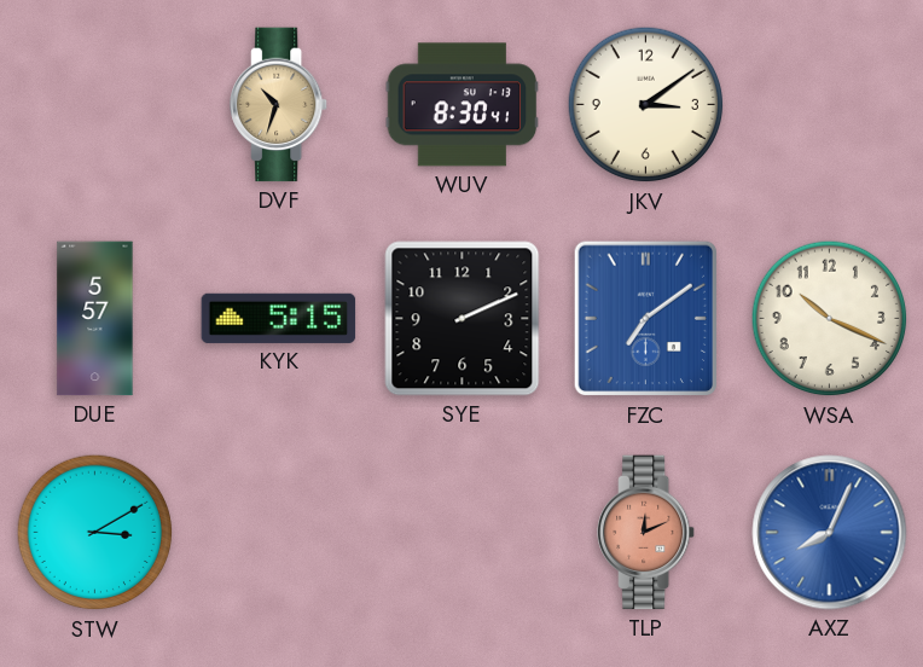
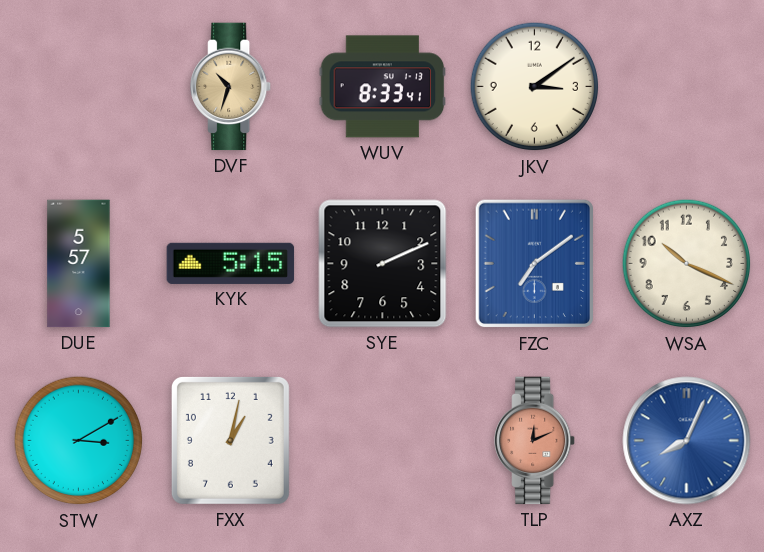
WUV: 8:30 -> 8:33
FXX: none -> 1:02
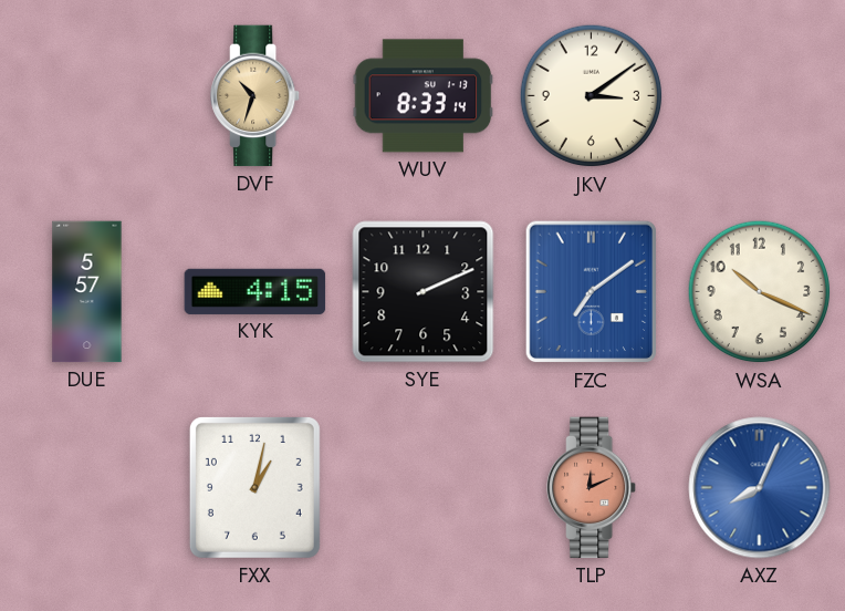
WUV: 8:33:41 -> 8:33:14
KYK: 5:15 -> 4:15
STW: 3:10 -> none
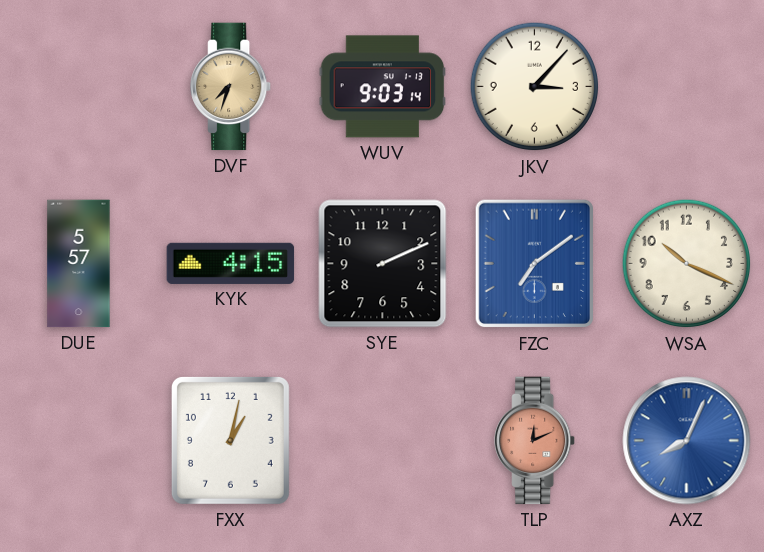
DVF: 10:33 -> 7:33
WUV: 8:33 -> 9:03
JKV: 3:09 -> 3:07
